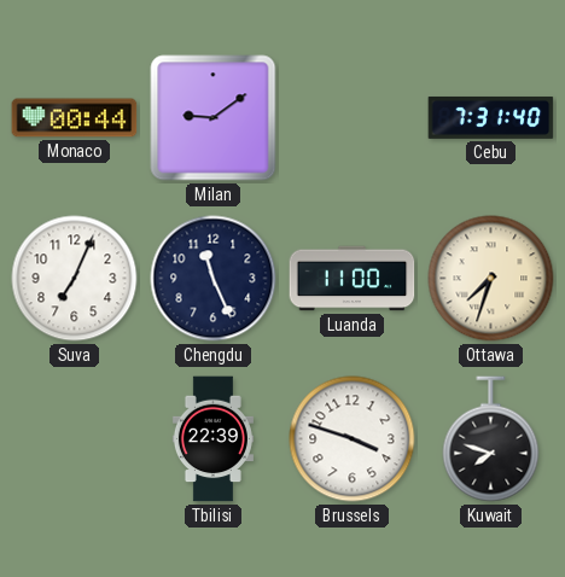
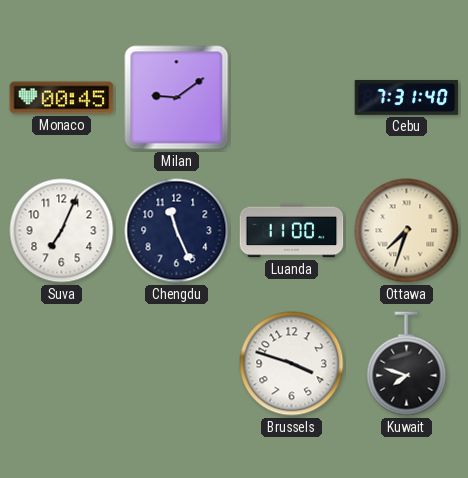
Monaco: 00:44 -> 00:45
Tbilisi: 22:39 -> none
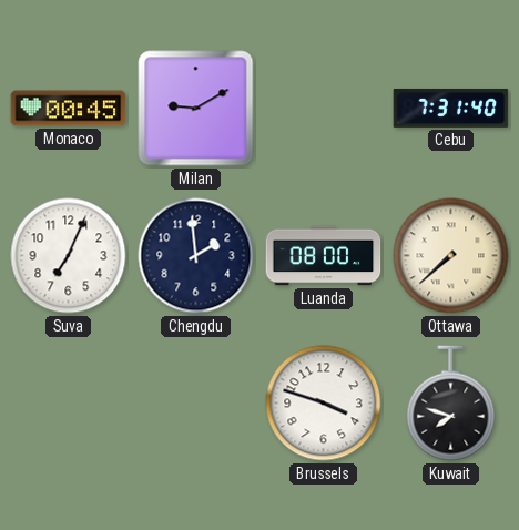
Milan: 9:09 -> 9:10
Chengdu: 11:26 -> 1:59
Luanda: 11:00 -> 08:00
Ottawa: 7:33 -> 7:38
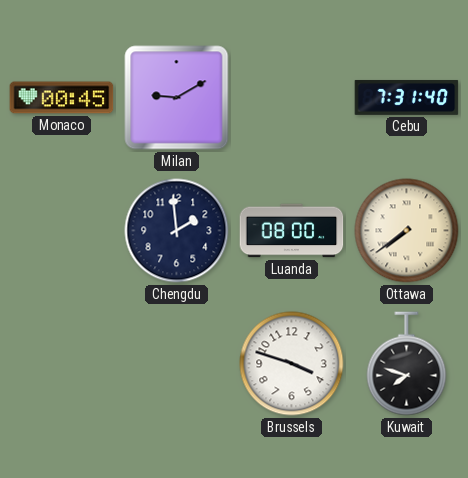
Suva: 7:04 -> none
Ottawa: 7:38 -> 7:39
